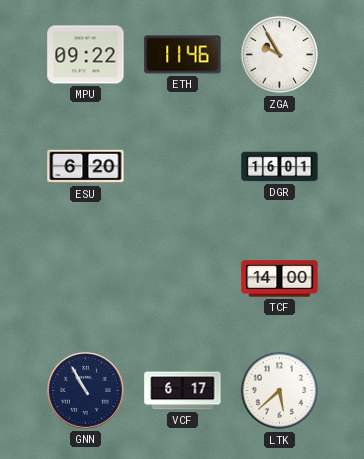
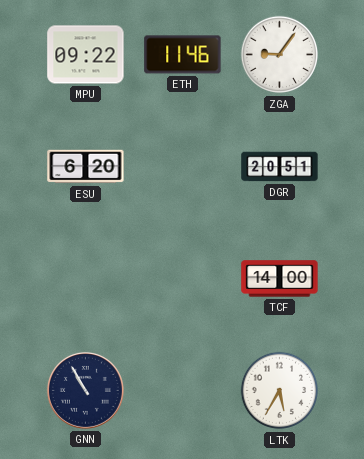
ZGA: 9:55 -> 9:06
DGR: 16:01 -> 20:51
VCF: 6:17 -> none
LTK: 5:38 -> 5:35
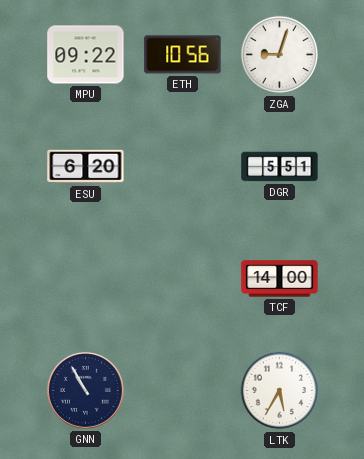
ETH: 11:46 -> 10:56
ZGA: 9:06 -> 9:03
DGR: 20:51 -> 5:51
